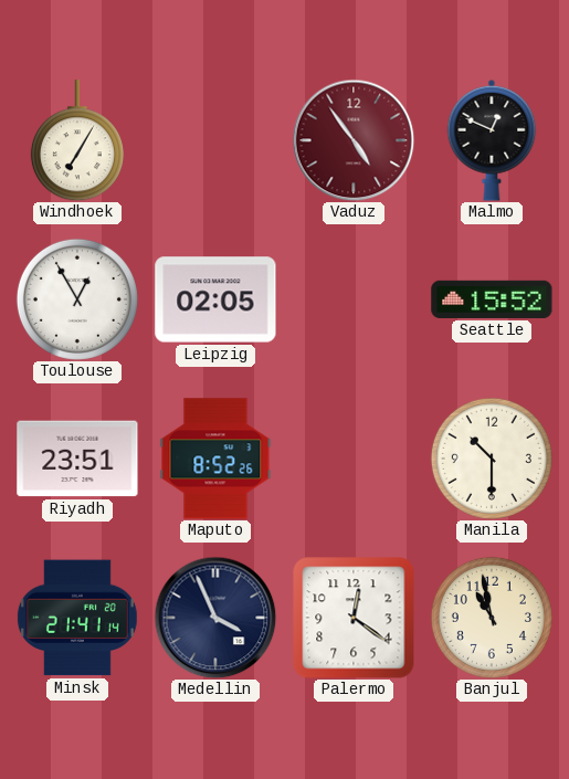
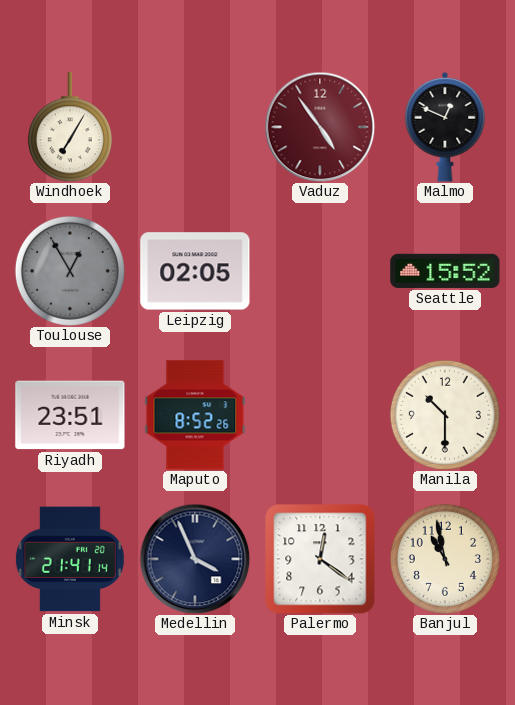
Toulouse dial: white -> grey
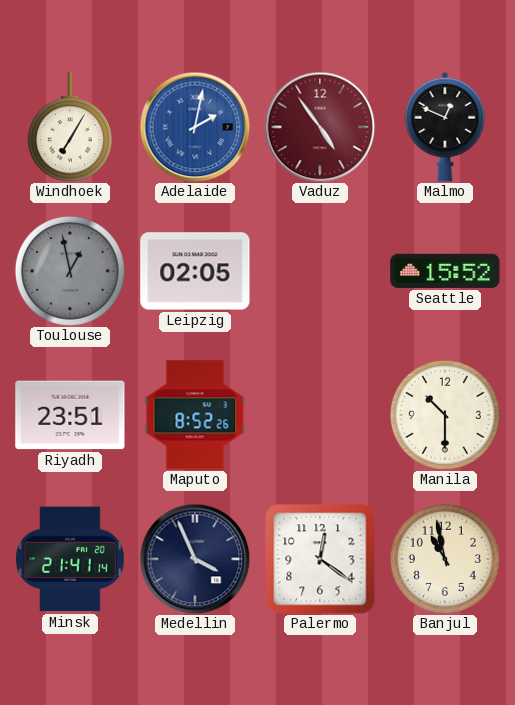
Adelaide: none -> 2:02
Toulouse: 12:55 -> 12:58
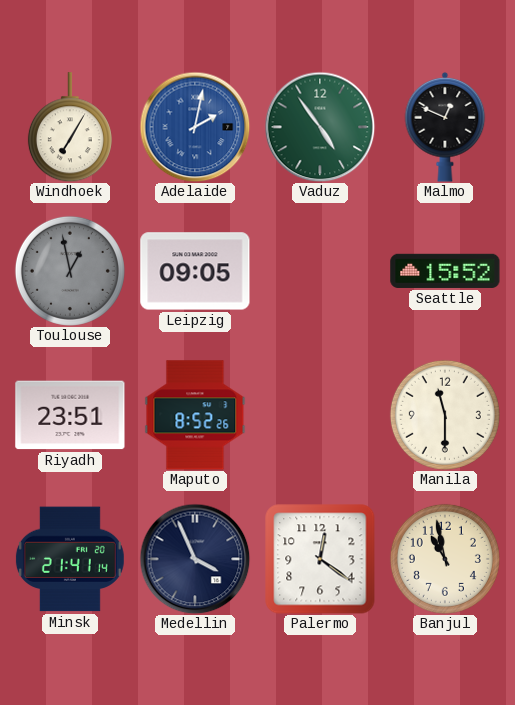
Vaduz dial: burgundy -> green
Leipzig: 02:05 -> 09:05
Manila: 10:30 -> 11:30
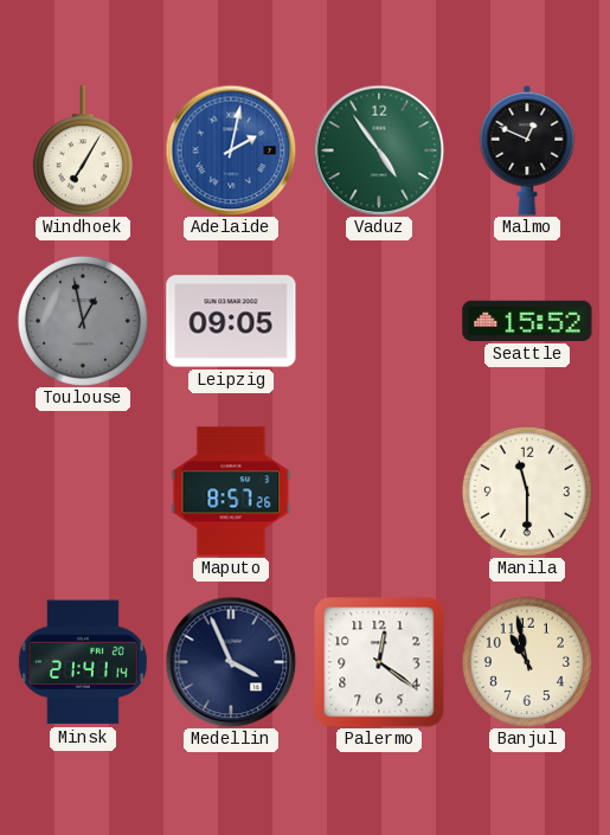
Riyadh: 23:51 -> none
Maputo: 8:52 -> 8:57
